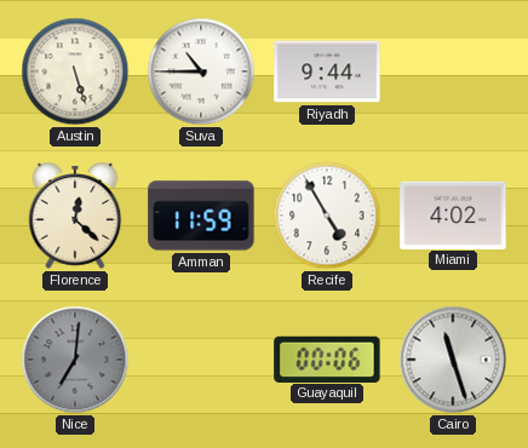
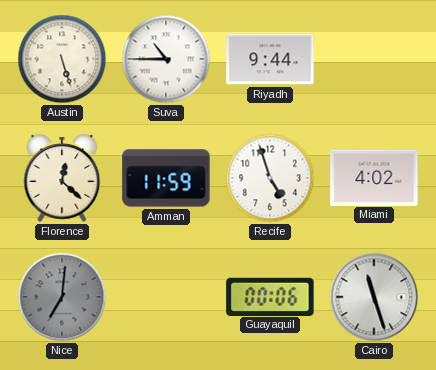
Recife: 4:55 -> 4:57
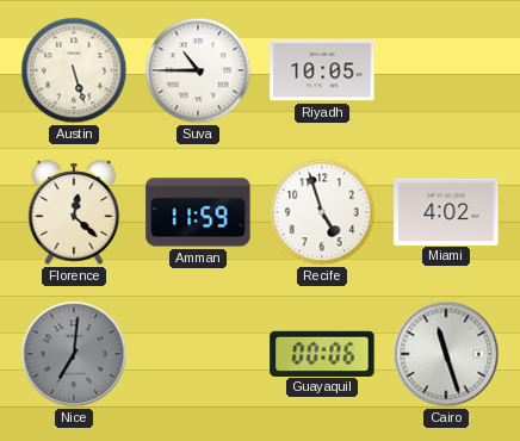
Riyadh: 9:44 -> 10:05
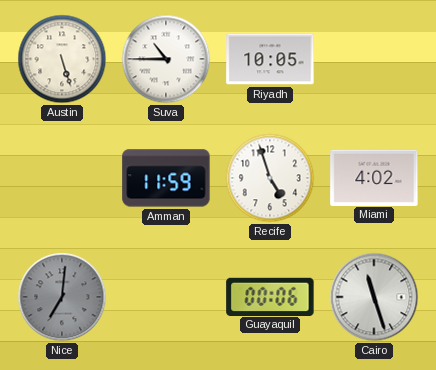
Florence: 12:22 -> none
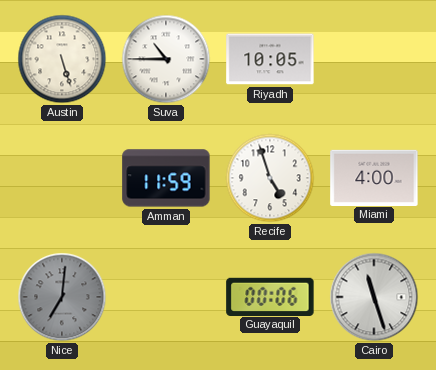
Miami: 4:02 -> 4:00
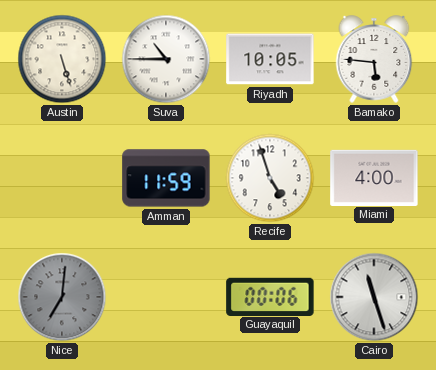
Bamako: none -> 5:46
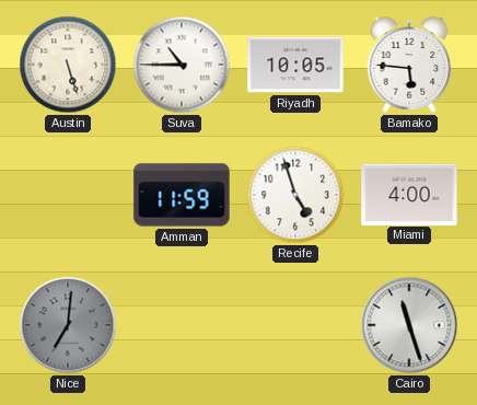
Guayaquil: 00:06 -> none
